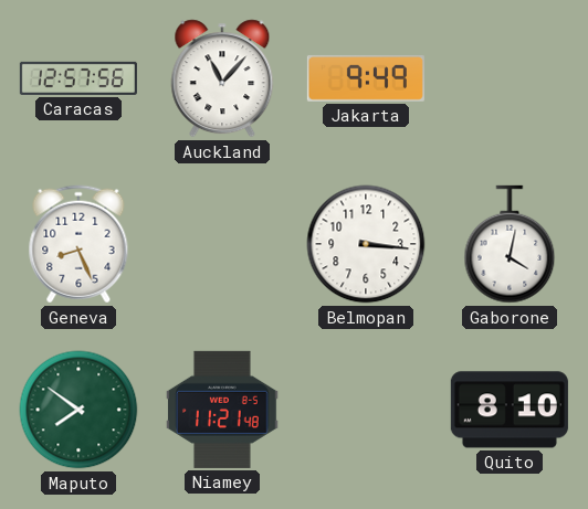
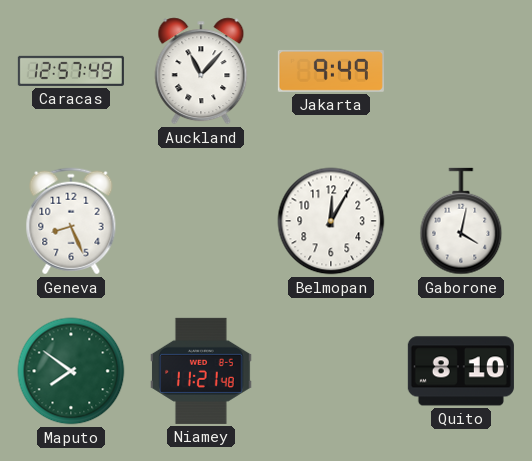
Caracas: 12:57:56 -> 12:57:49
Belmopan: 3:16 -> 12:05
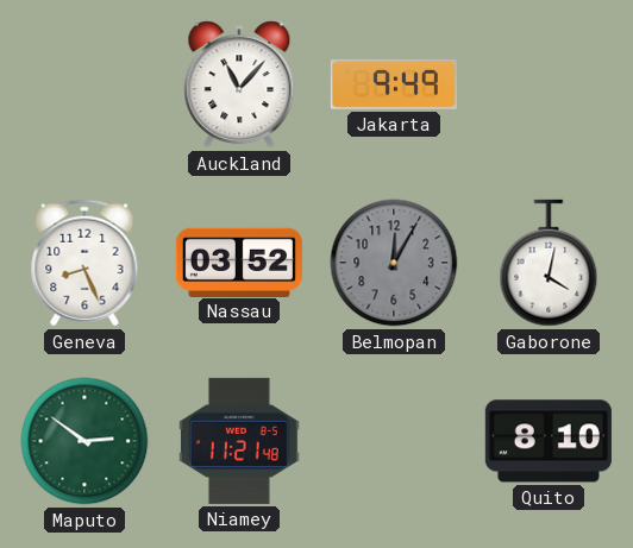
Caracas: 12:57 -> none
Nassau: none -> 03:52
Belmopan dial: white -> grey
Maputo: 7:51 -> 2:51
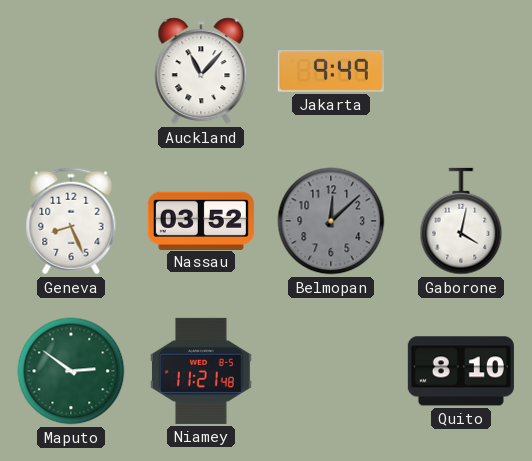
Belmopan: 12:05 -> 12:08
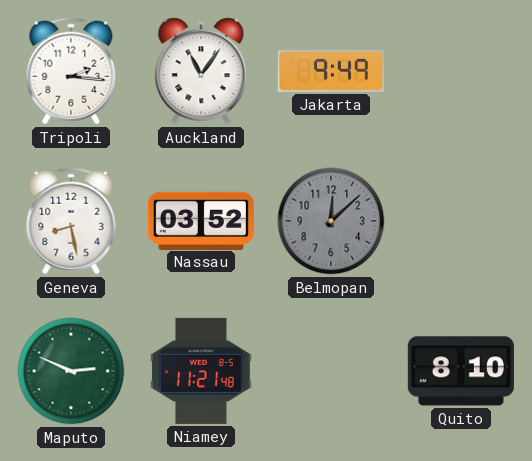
Tripoli: none -> 2:16
Auckland: 11:07 -> 11:06
Geneva: 8:26 -> 8:28
Gaborone: 4:02 -> none
Maputo: 2:51 -> 2:49
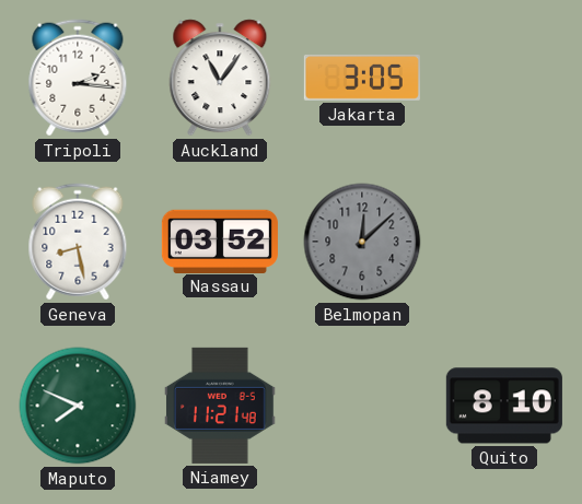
Jakarta: 9:49 -> 3:05
Maputo: 2:49 -> 7:49
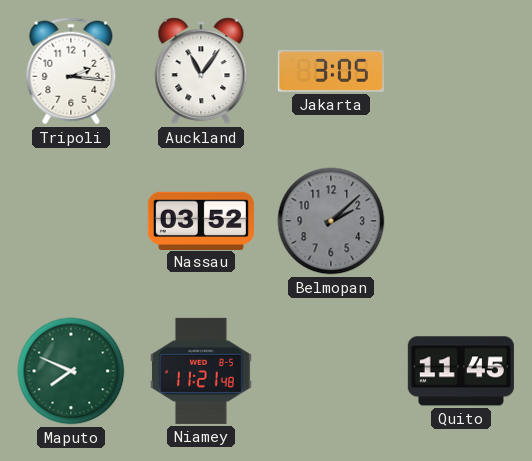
Geneva: 8:28 -> none
Belmopan: 12:08 -> 2:08
Quito: 8:10 -> 11:45
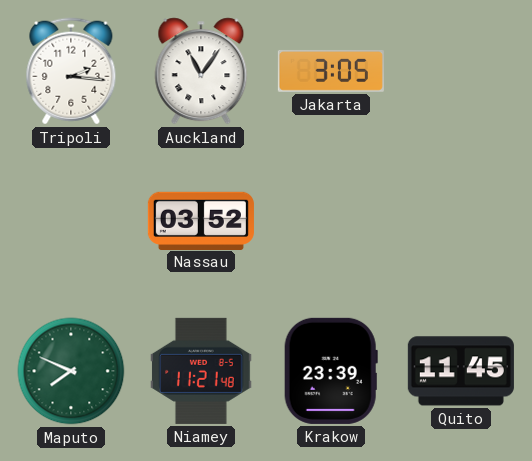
Belmopan: 2:08 -> none
Krakow: none -> 23:39
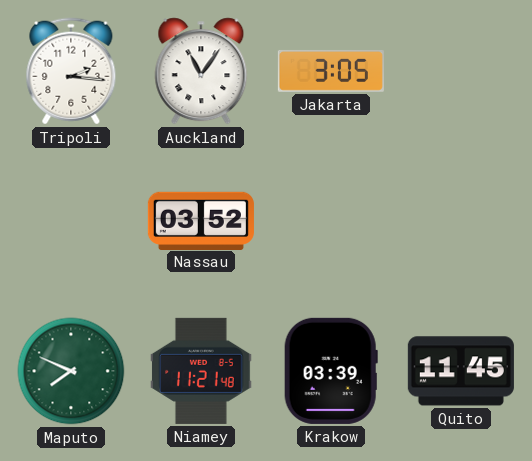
Krakow: 23:39 -> 03:39
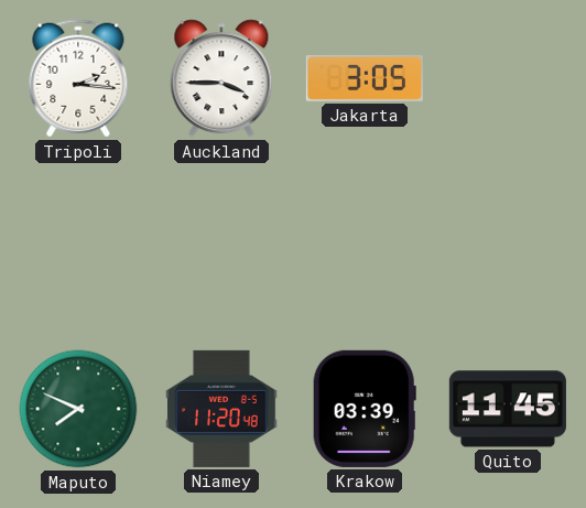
Auckland: 11:06 -> 3:45
Nassau: 03:52 -> none
Niamey: 11:21 -> 11:20
